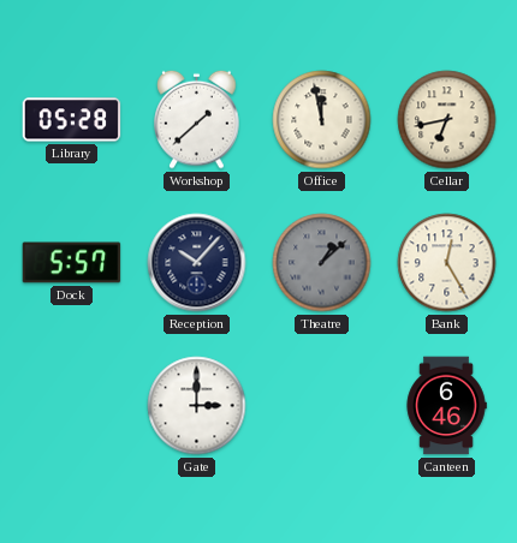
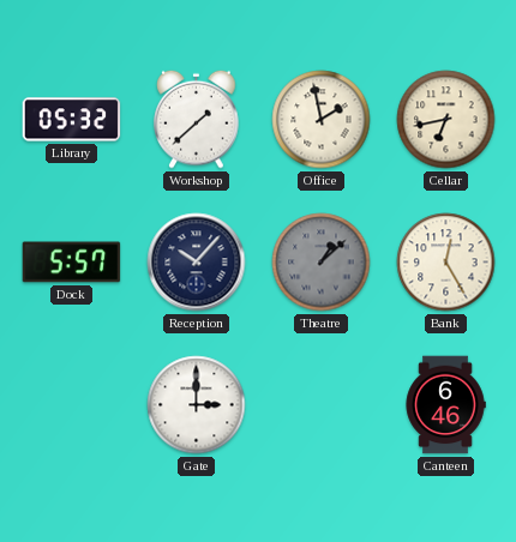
Library: 05:28 -> 05:32
Office: 11:58 -> 1:58
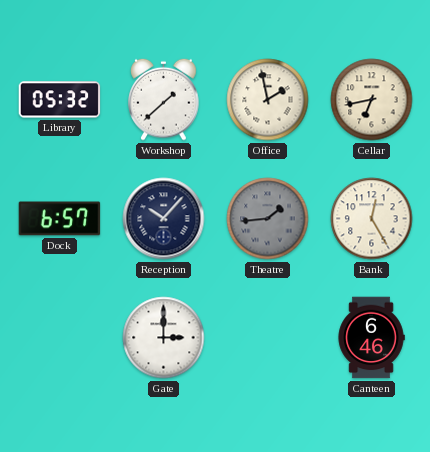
Dock: 5:57 -> 6:57
Theatre: 1:08 -> 1:44
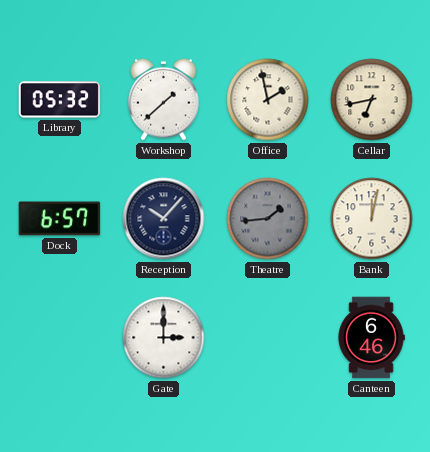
Bank: 12:25 -> 12:02
